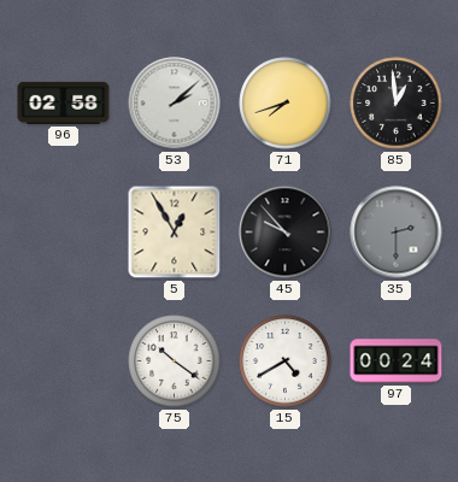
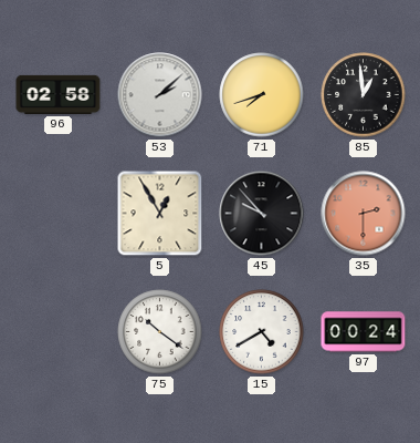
35 dial: grey -> salmon
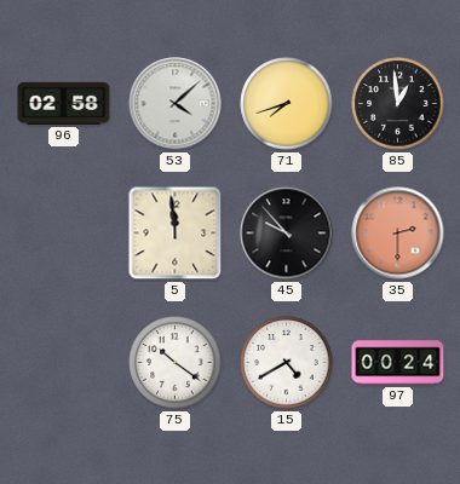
53: 2:08 -> 4:08
5: 12:55 -> 11:59
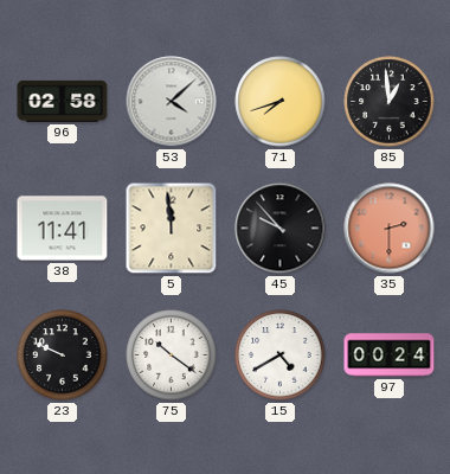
38: none -> 11:41
23: none -> 9:49
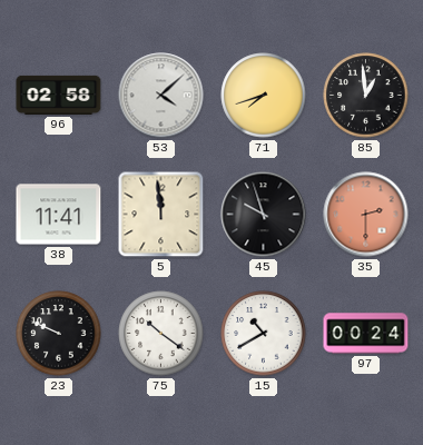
45: 9:53 -> 9:57
15: 4:40 -> 10:40
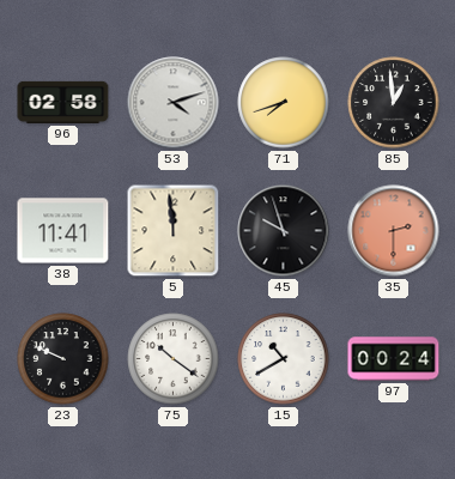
53: 4:08 -> 4:12
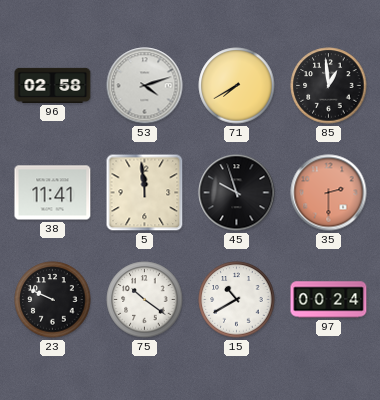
71: 7:42 -> 7:40
